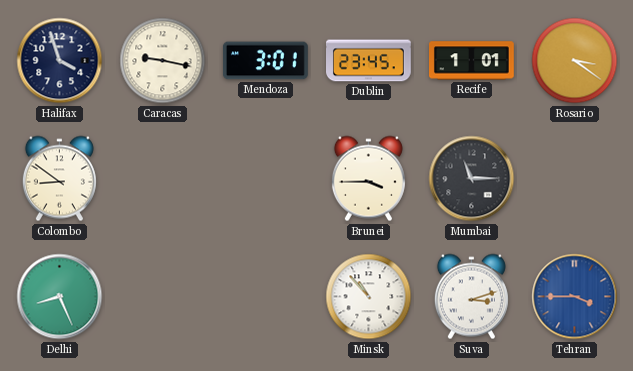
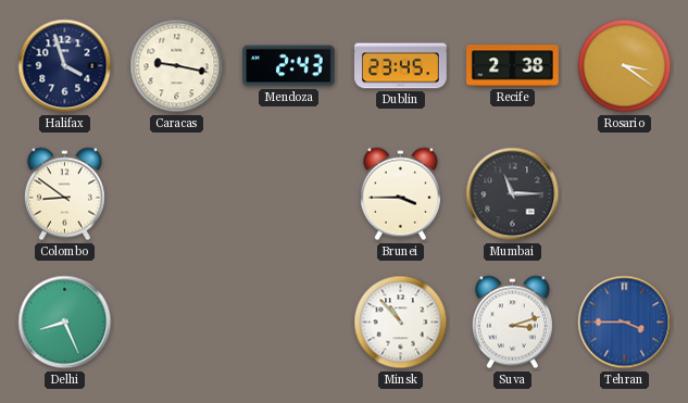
Mendoza: 3:01 -> 2:43
Recife: 1:01 -> 2:38
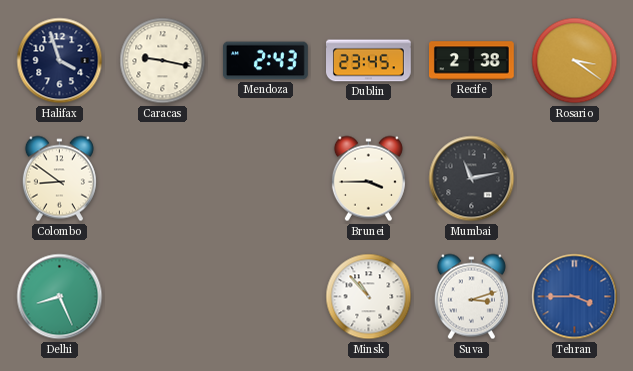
Mumbai: 11:15 -> 11:13
